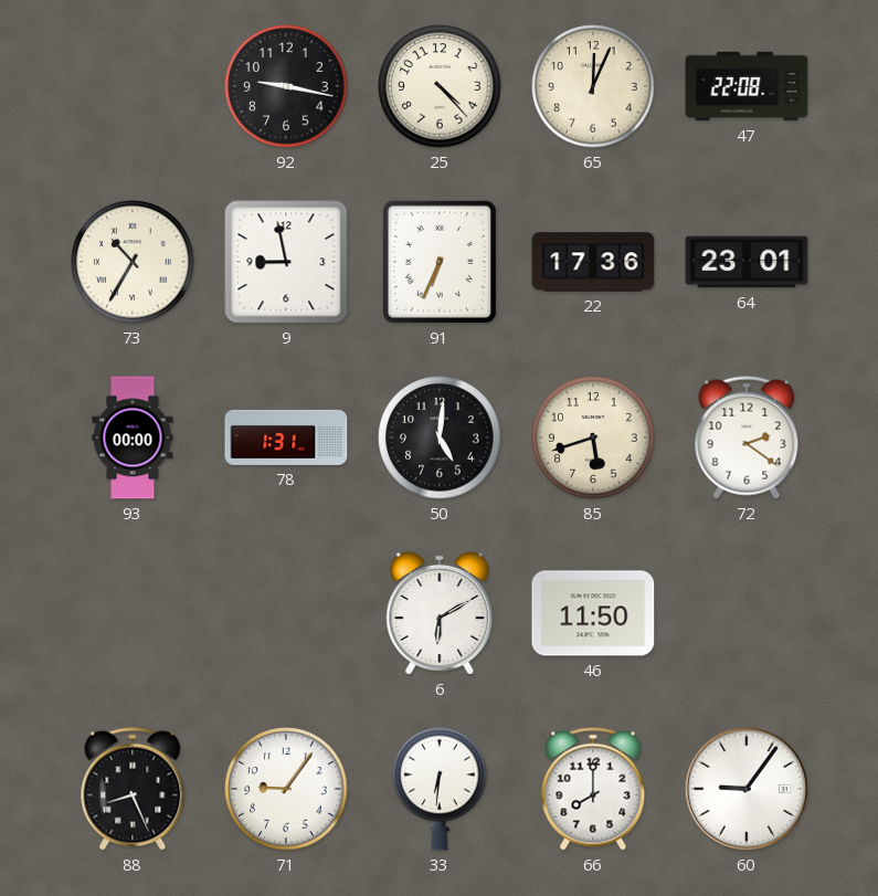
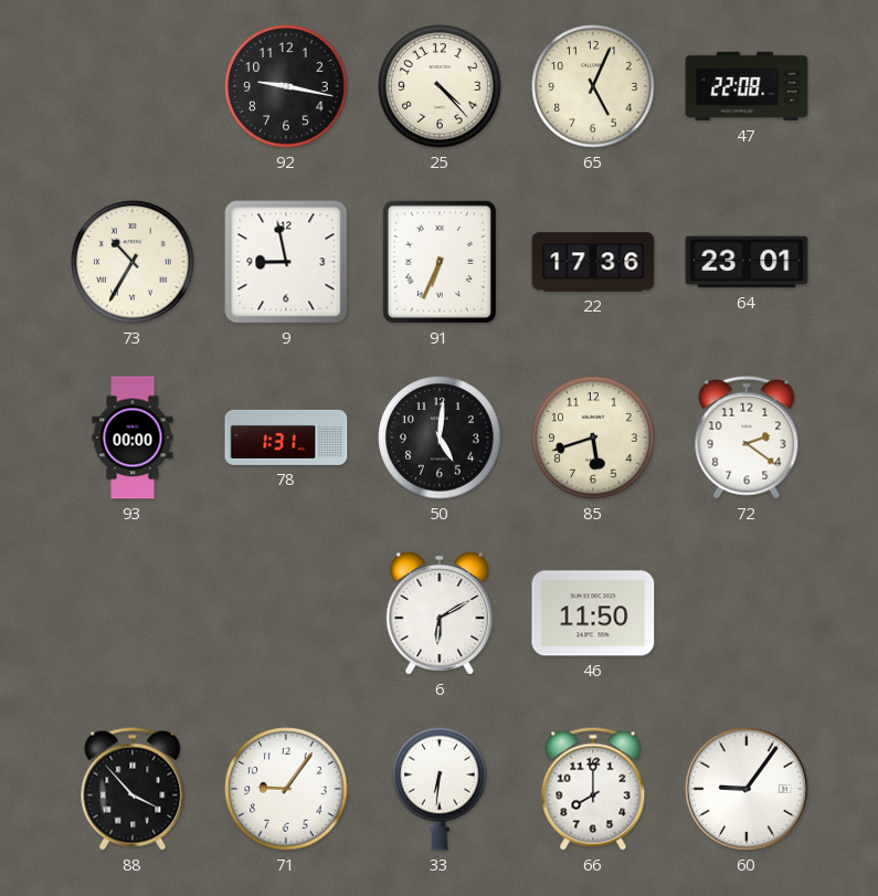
65: 12:04 -> 5:04
88: 8:26 -> 3:53
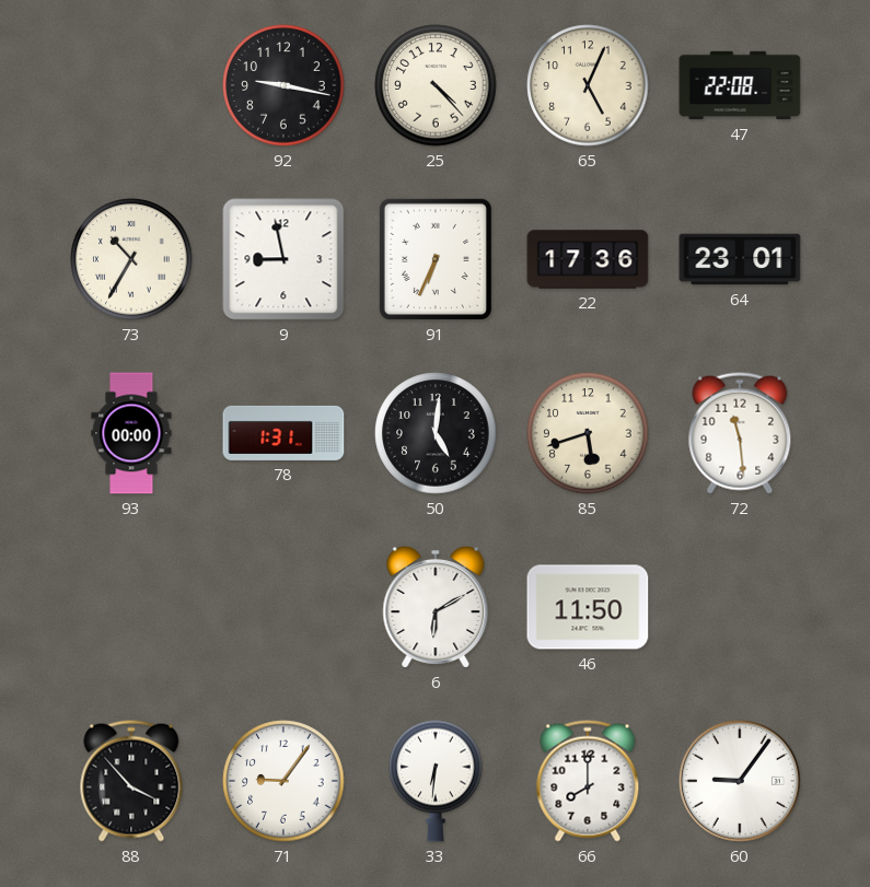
72: 2:21 -> 11:29
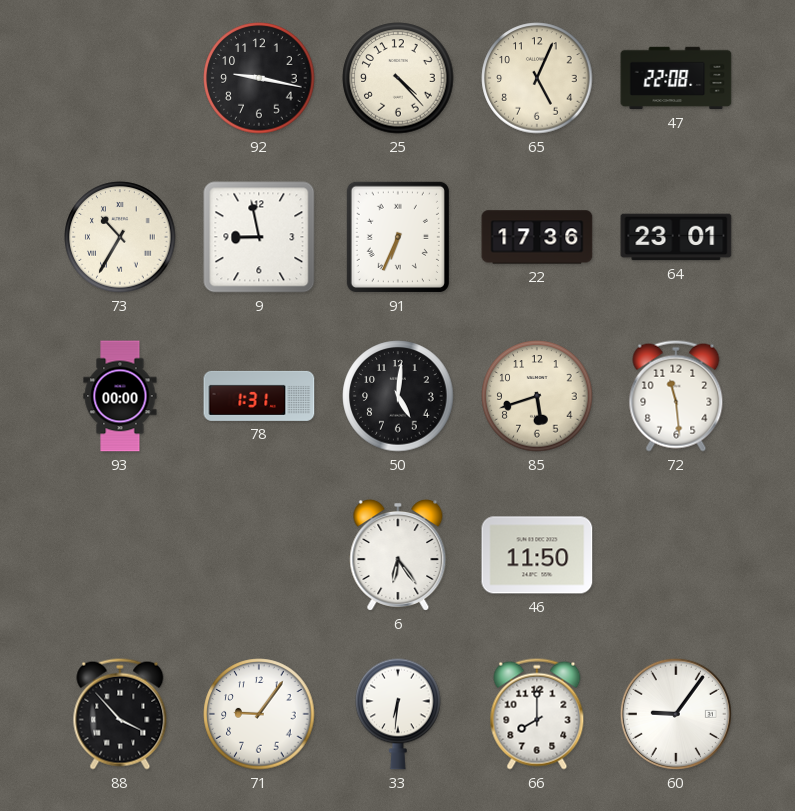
6: 6:10 -> 6:24
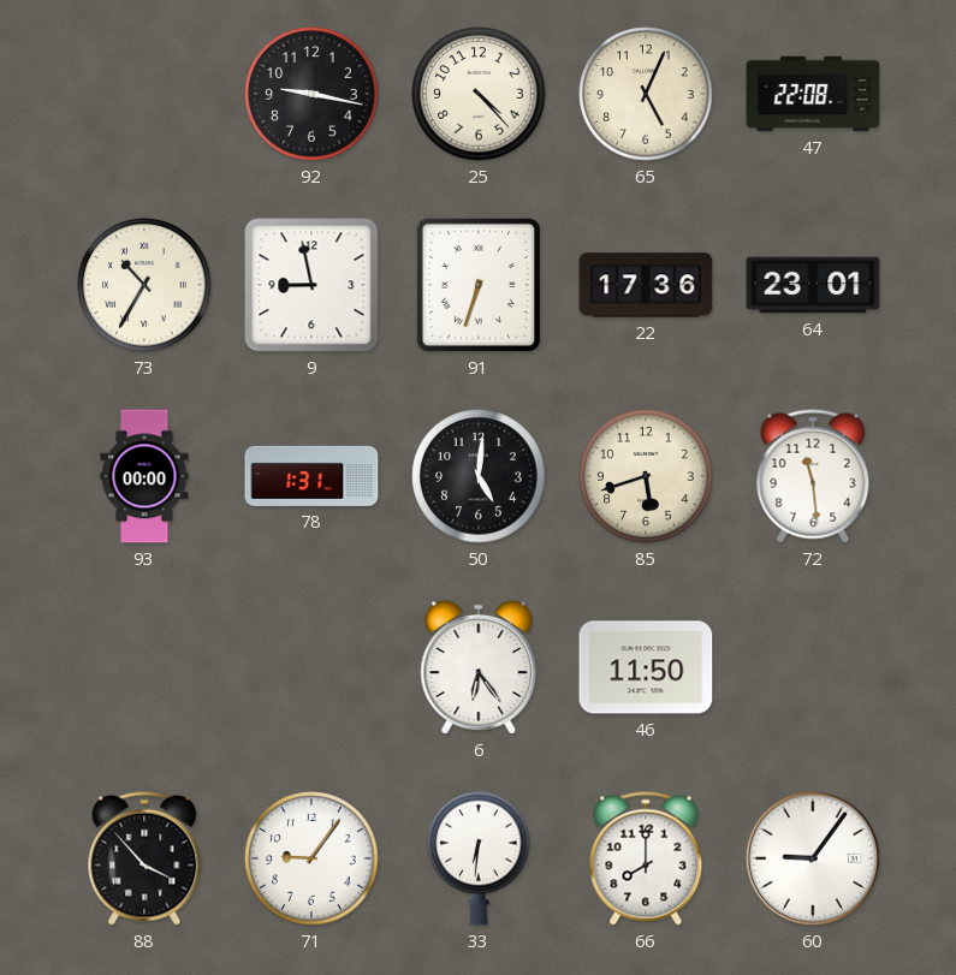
91: 6:34 -> 6:33
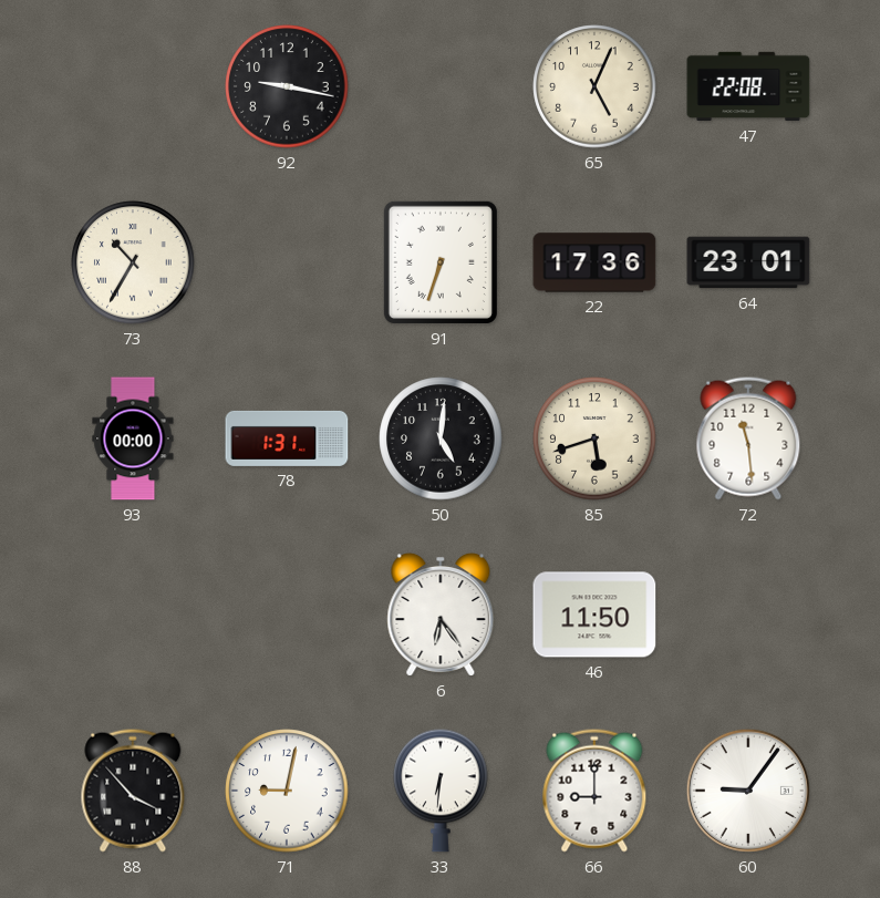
25: 4:23 -> none
9: 8:58 -> none
71: 9:06 -> 9:02
66: 8:00 -> 9:00
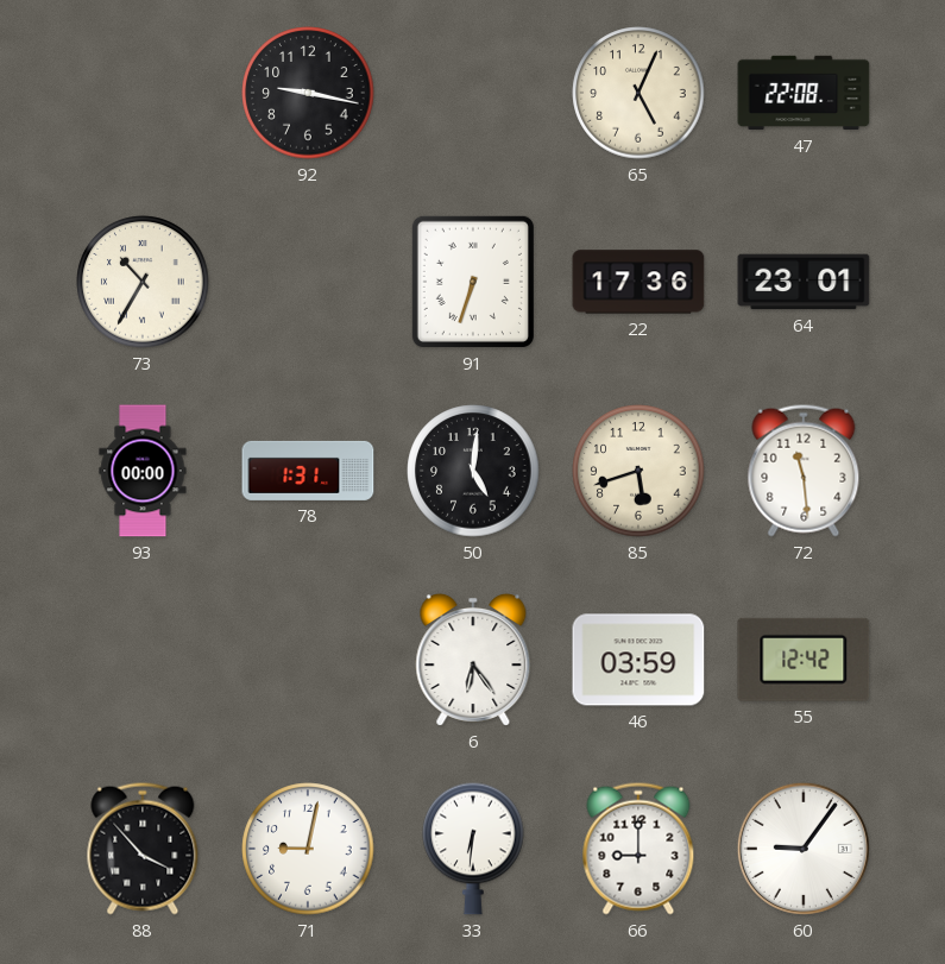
46: 11:50 -> 03:59
55: none -> 12:42
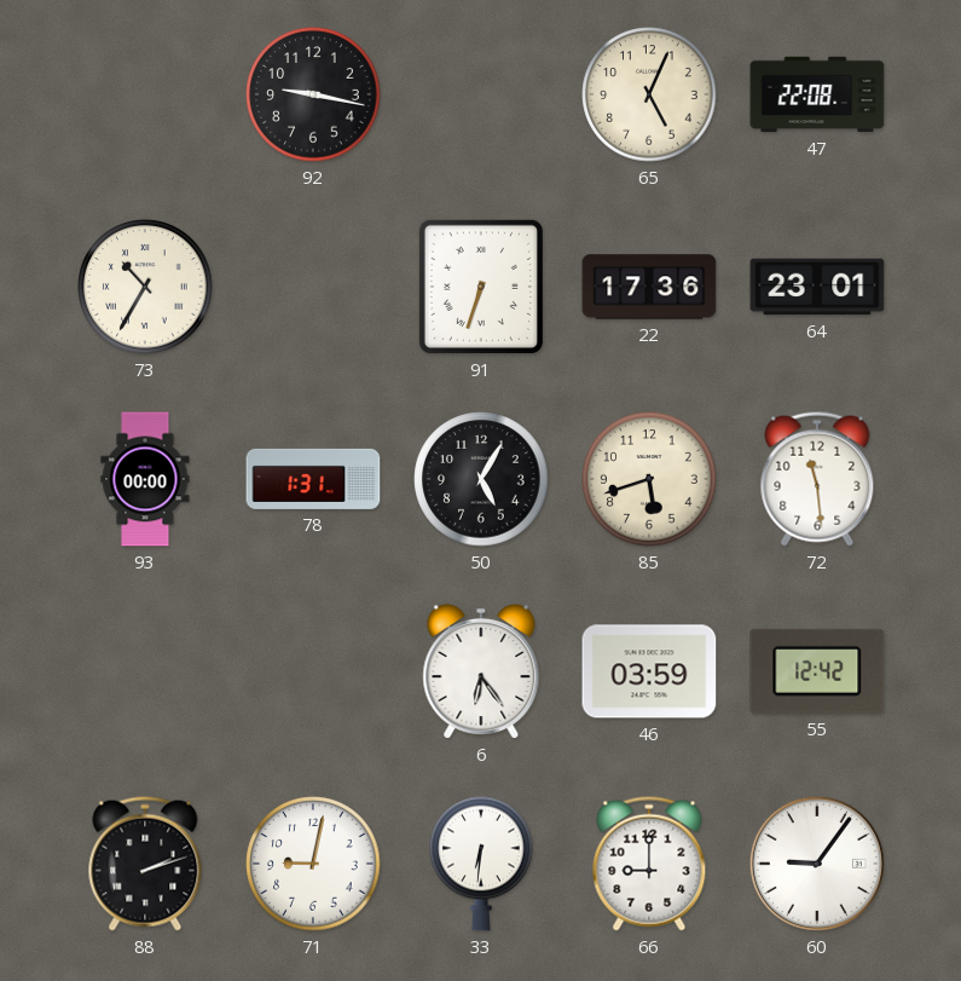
50: 5:01 -> 5:05
88: 3:53 -> 2:12
